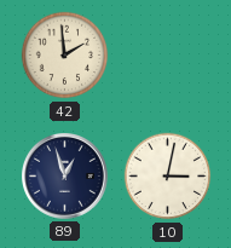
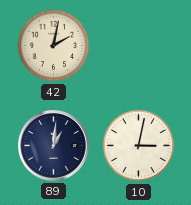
42: 1:59 -> 2:02
89: 12:57 -> 1:01
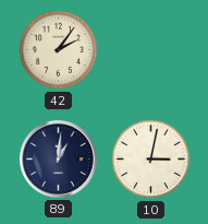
42: 2:02 -> 2:06
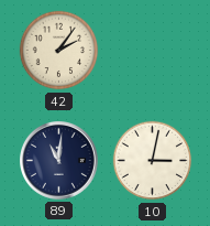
89: 1:01 -> 11:01
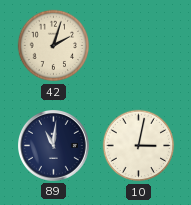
42: 2:06 -> 2:03
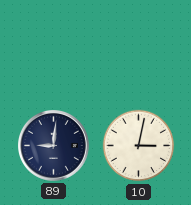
42: 2:03 -> none
89: 11:01 -> 9:01
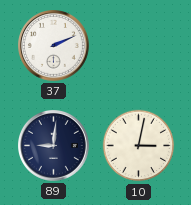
37: none -> 2:11
